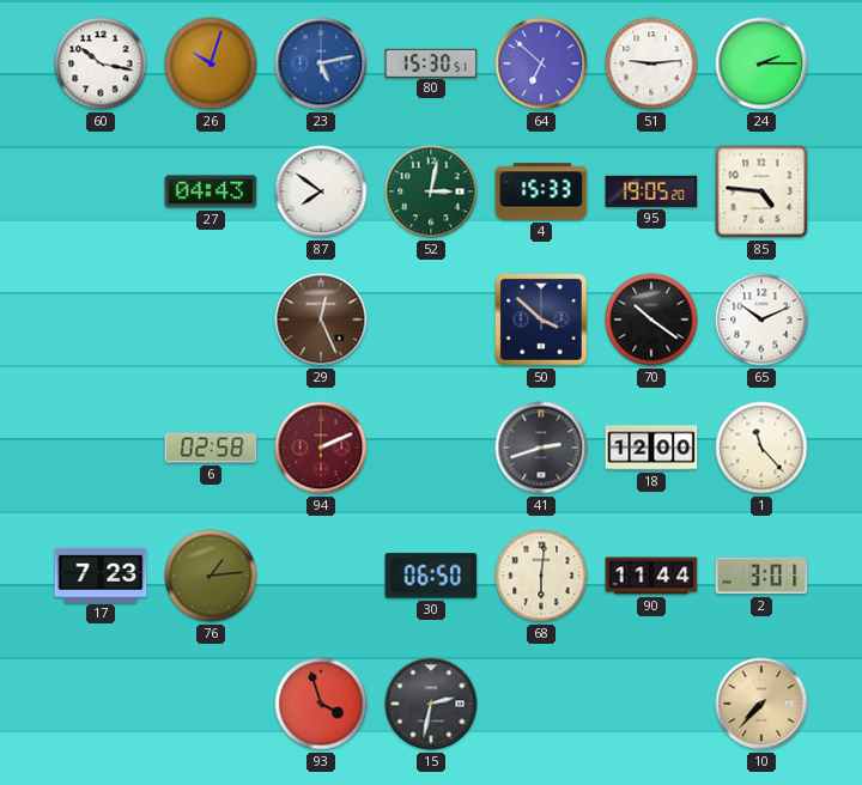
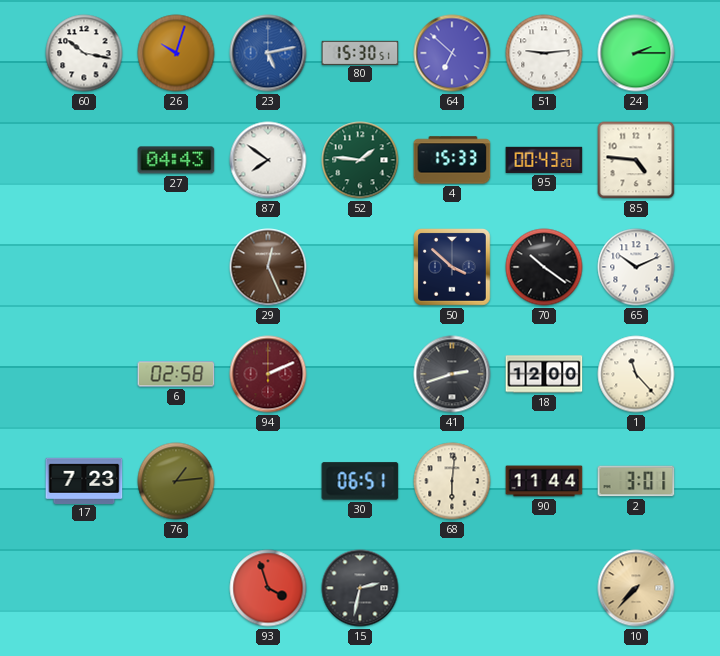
52: 3:02 -> 1:46
95: 19:05 -> 00:43
30: 06:50 -> 06:51
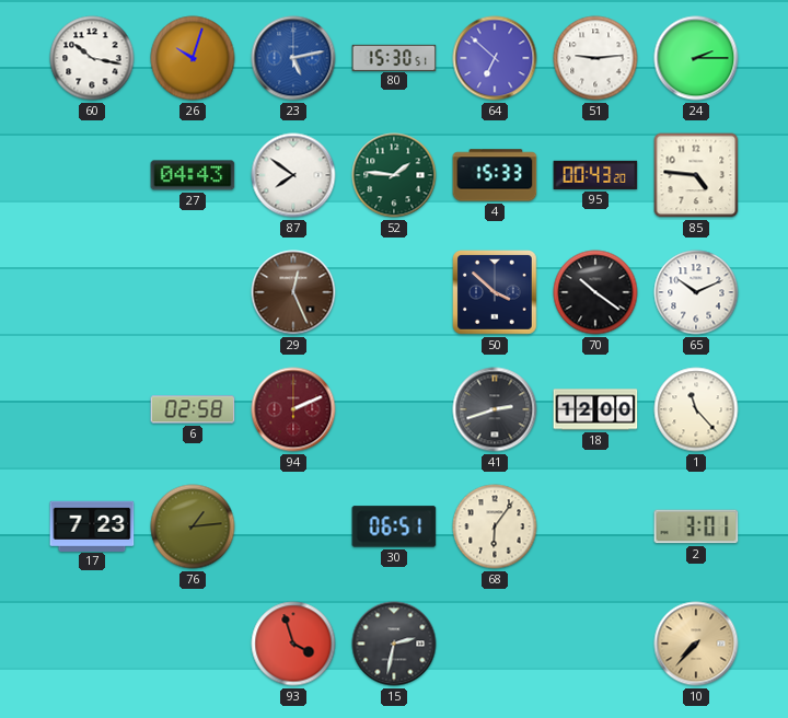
68: 6:01 -> 6:06
90: 11:44 -> none
